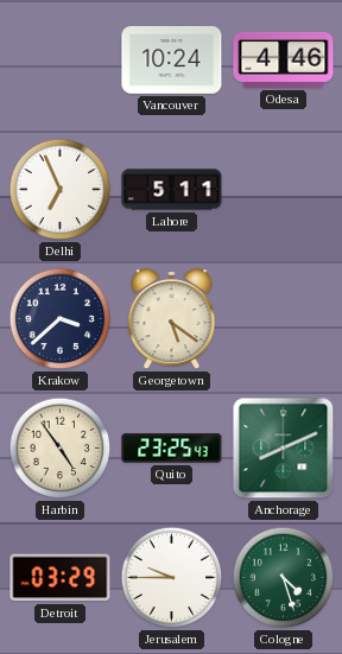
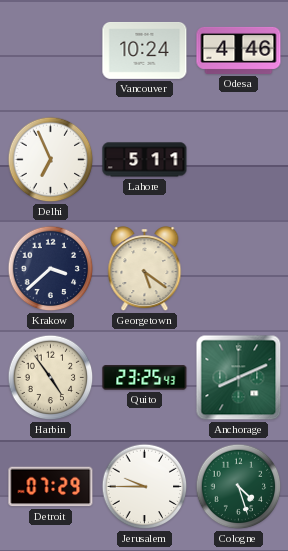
Detroit: 03:29 -> 07:29
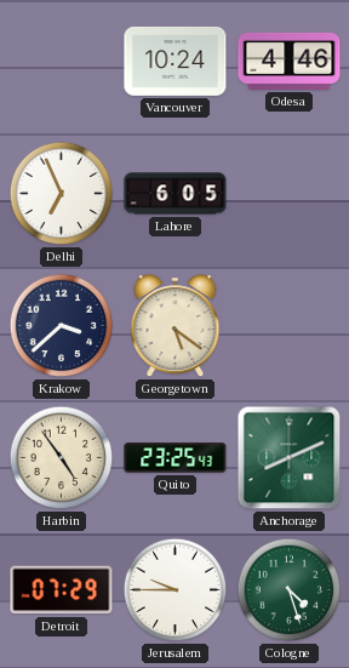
Lahore: 5:11 -> 6:05
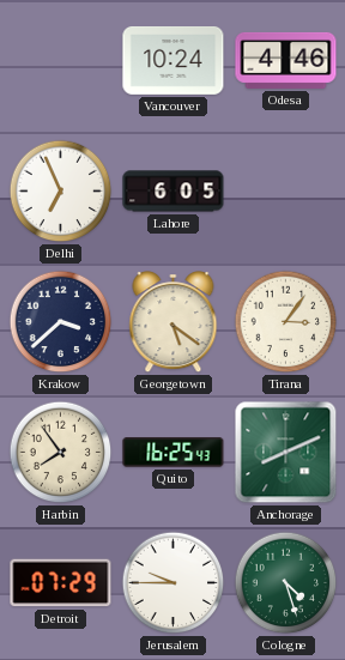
Tirana: none -> 3:06
Harbin: 4:54 -> 7:54
Quito: 23:25 -> 16:25
